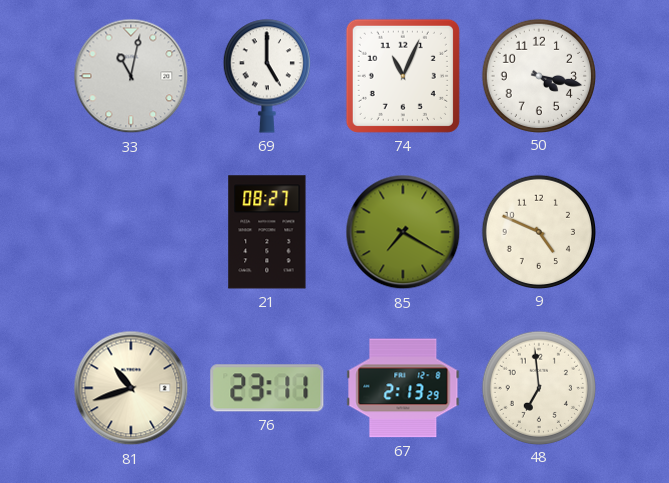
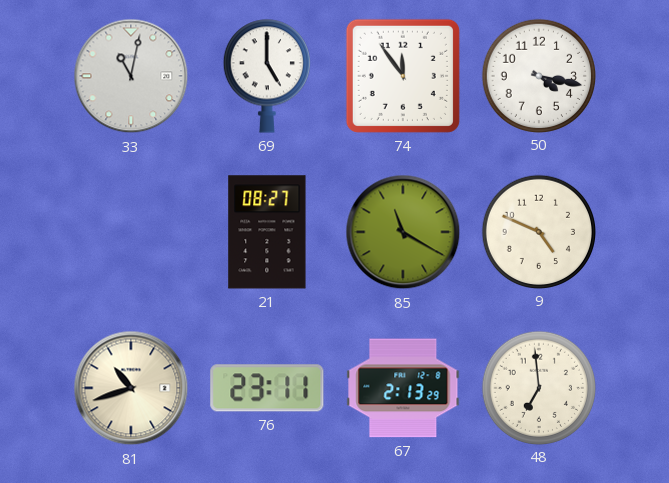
74: 11:04 -> 11:54
85: 7:20 -> 11:20
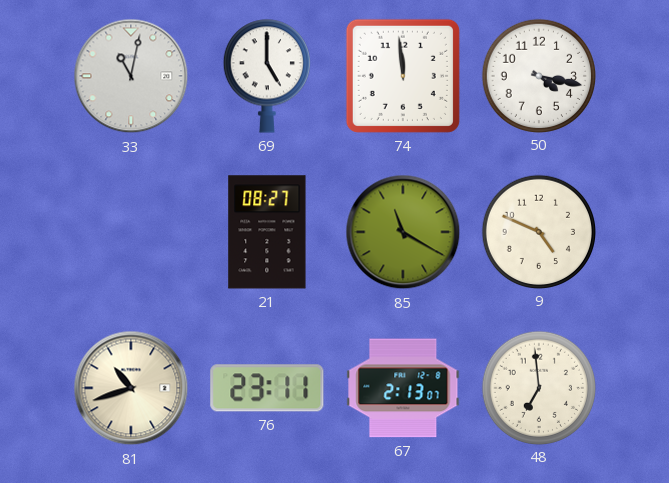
74: 11:54 -> 11:59
67: 2:13:29 -> 2:13:07
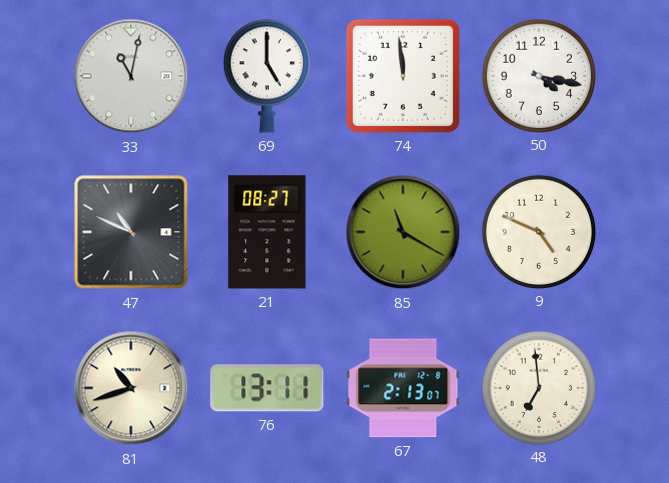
47: none -> 10:49
76: 23:11 -> 13:11
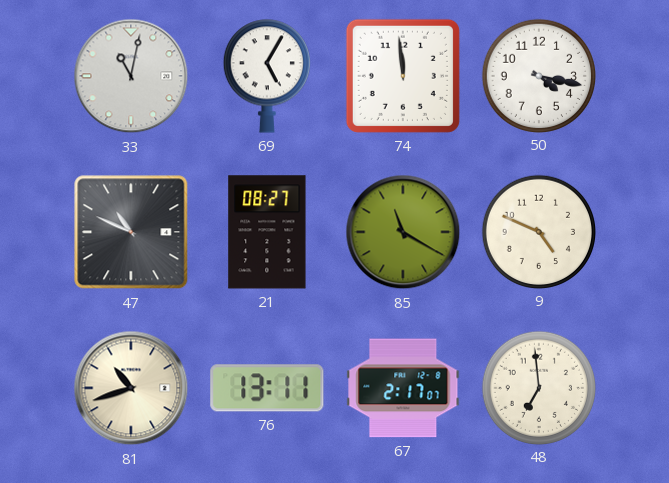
69: 5:00 -> 5:05
67: 2:13 -> 2:17
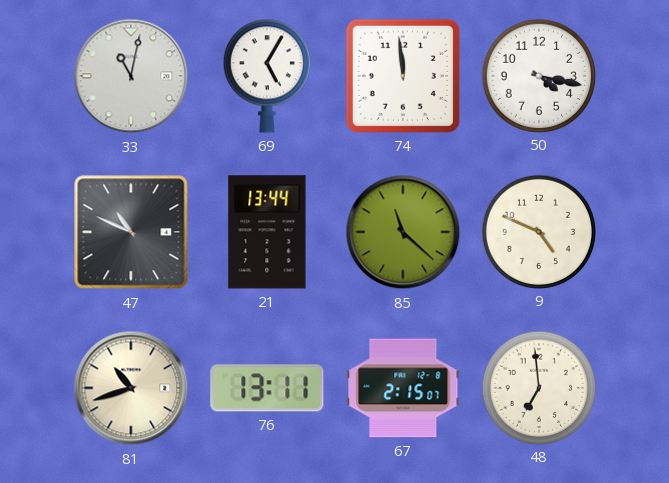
21: 08:27 -> 13:44
85: 11:20 -> 11:22
67: 2:17 -> 2:15
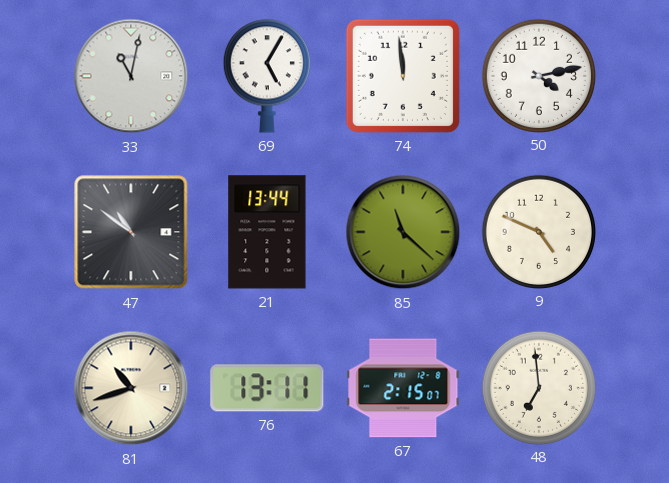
50: 4:17 -> 4:13
47: 10:49 -> 10:51
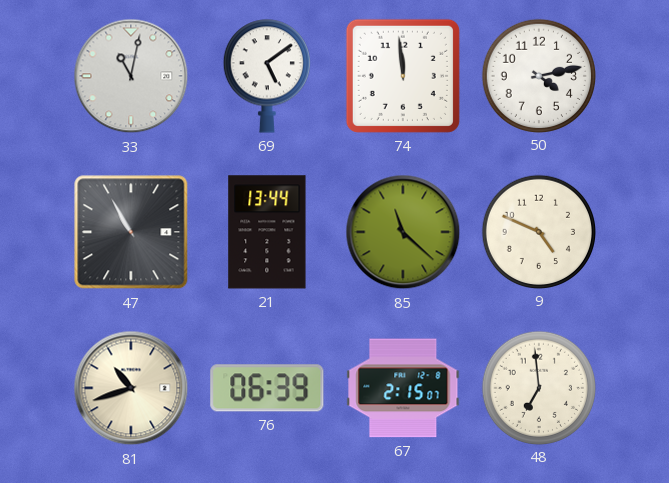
69: 5:05 -> 5:09
47: 10:51 -> 10:55
76: 13:11 -> 06:39
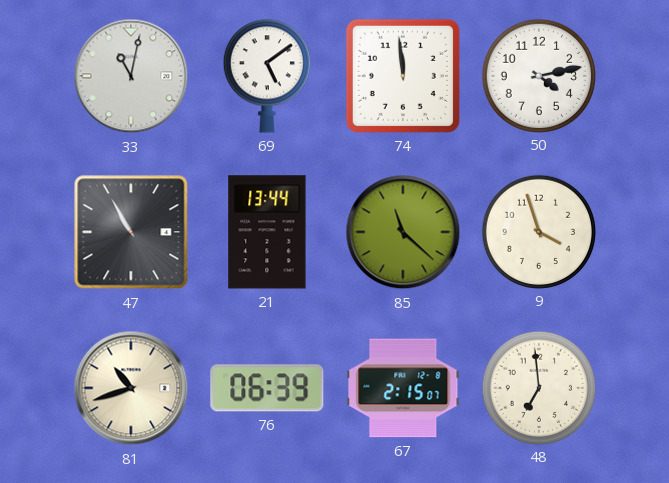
9: 4:49 -> 3:57
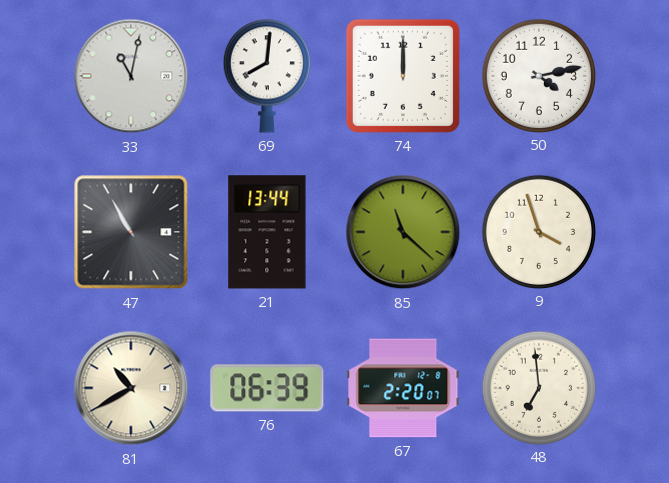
69: 5:09 -> 8:01
74: 11:59 -> 12:00
81: 10:42 -> 10:40
67: 2:15 -> 2:20
